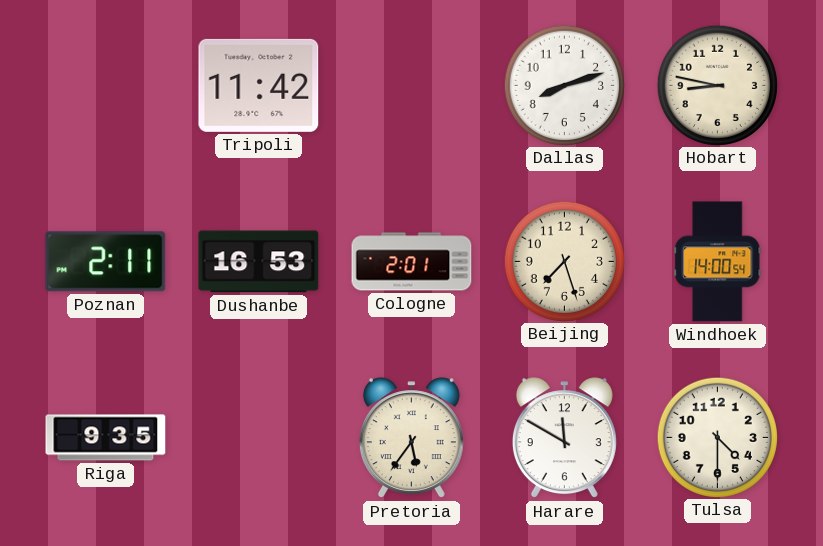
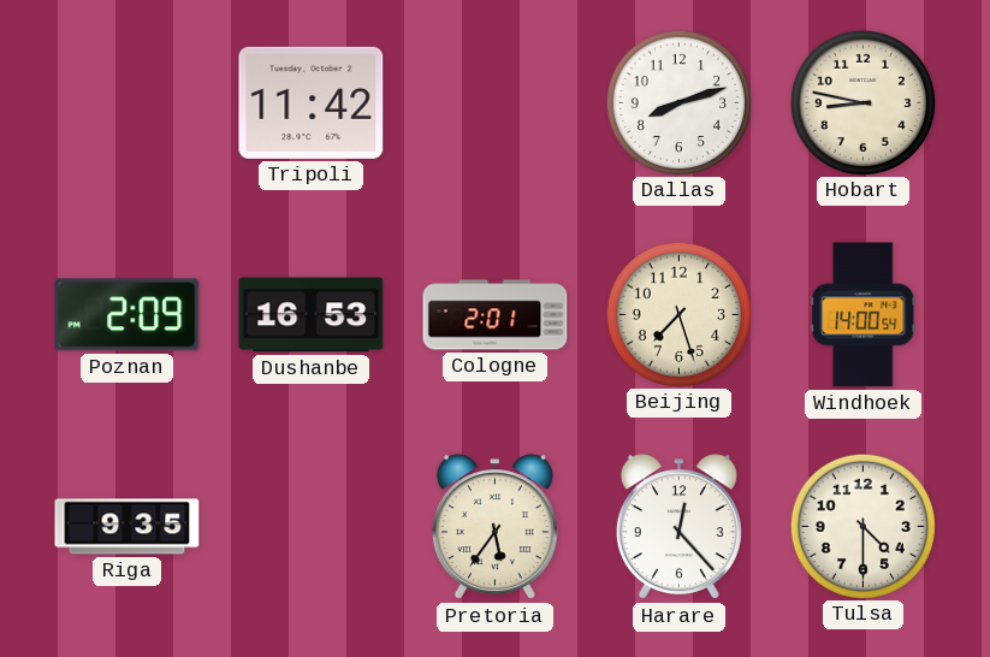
Poznan: 2:11 -> 2:09
Harare: 11:50 -> 12:23
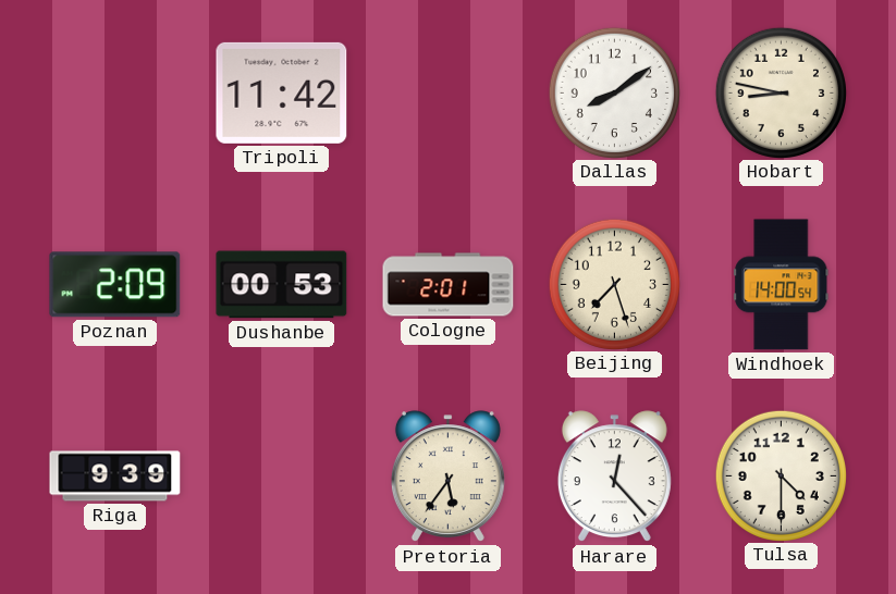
Dallas: 8:12 -> 8:09
Dushanbe: 16:53 -> 00:53
Riga: 9:35 -> 9:39
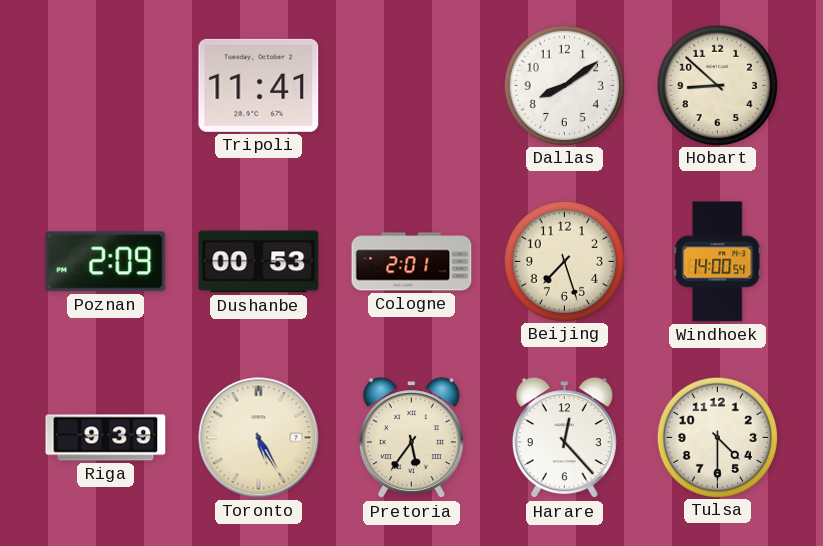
Tripoli: 11:42 -> 11:41
Hobart: 8:47 -> 8:52
Toronto: none -> 5:25
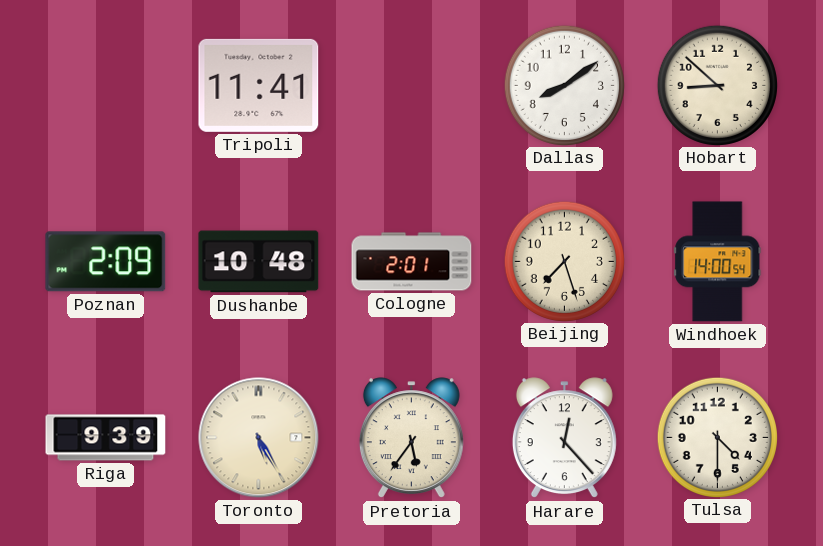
Dushanbe: 00:53 -> 10:48
